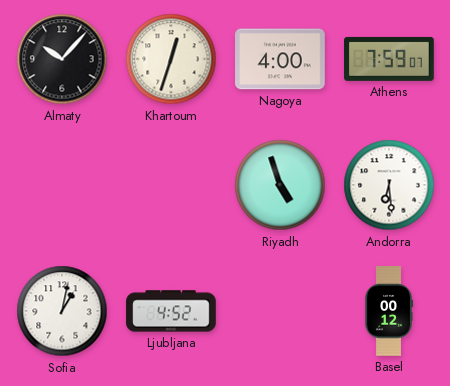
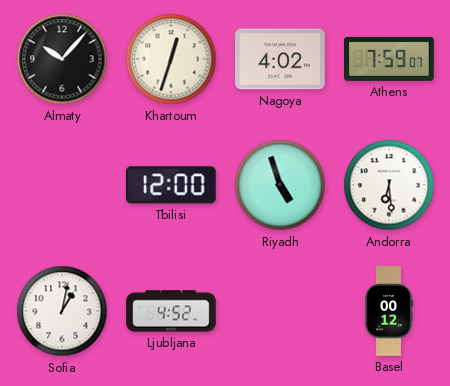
Nagoya: 4:00 -> 4:02
Tbilisi: none -> 12:00
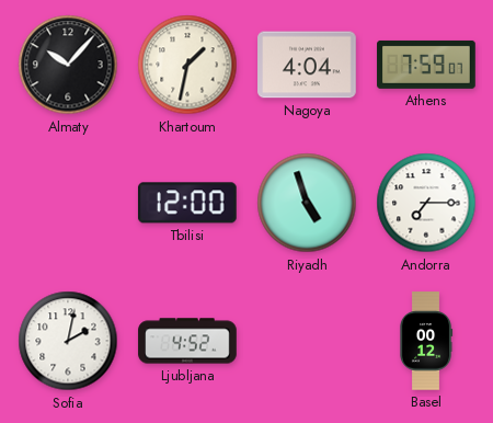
Khartoum: 12:33 -> 1:32
Nagoya: 4:02 -> 4:04
Andorra: 6:29 -> 7:15
Sofia: 1:02 -> 2:02
